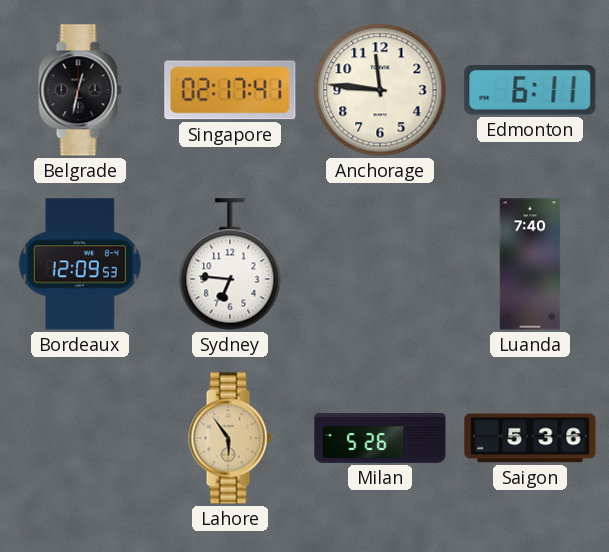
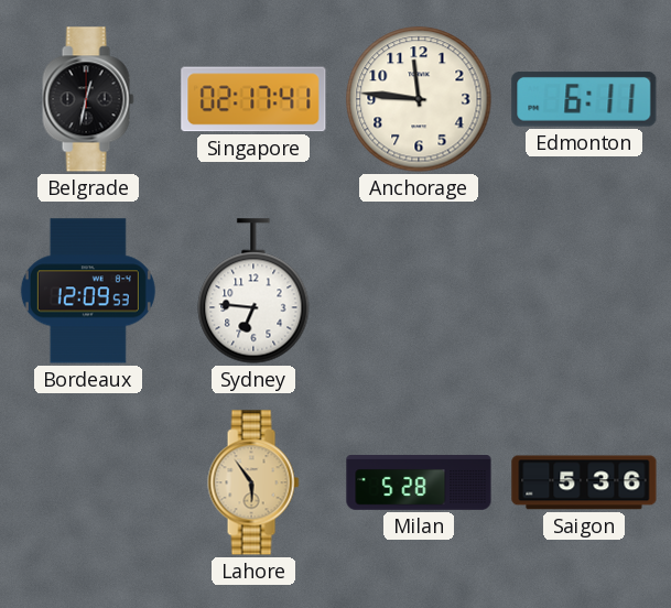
Luanda: 7:40 -> none
Milan: 5:26 -> 5:28
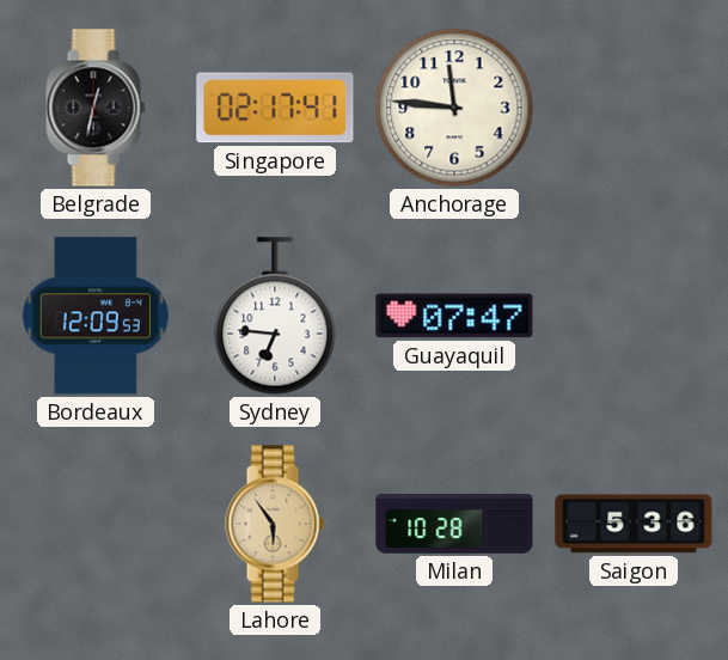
Edmonton: 6:11 -> none
Guayaquil: none -> 07:47
Milan: 5:28 -> 10:28
